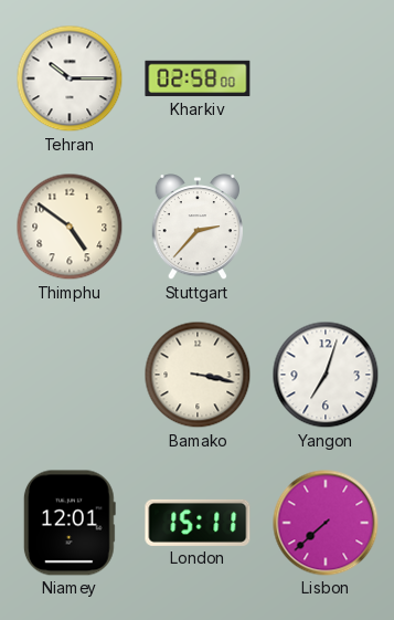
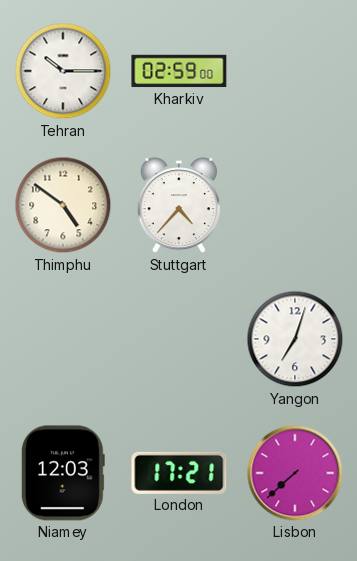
Kharkiv: 02:58 -> 02:59
Stuttgart: 2:37 -> 4:37
Bamako: 3:17 -> none
Niamey: 12:01 -> 12:03
London: 15:11 -> 17:21
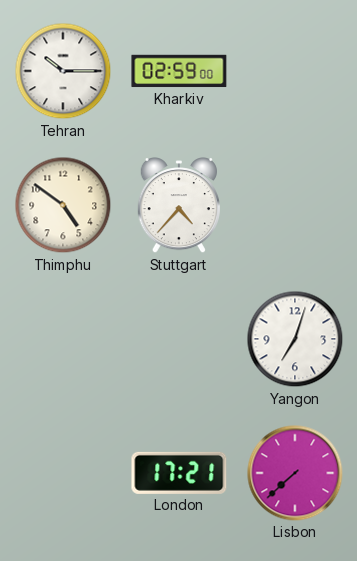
Niamey: 12:03 -> none
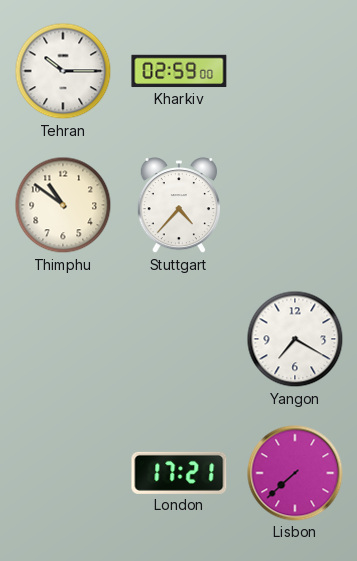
Thimphu: 4:51 -> 10:51
Yangon: 7:03 -> 7:20
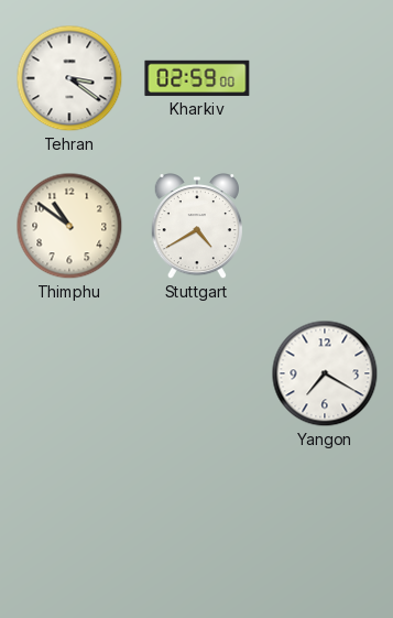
Tehran: 10:15 -> 3:21
Stuttgart: 4:37 -> 4:40
London: 17:21 -> none
Lisbon: 7:38 -> none
